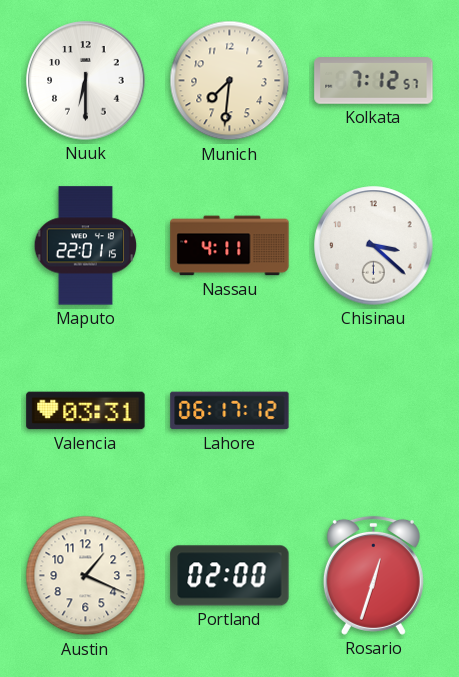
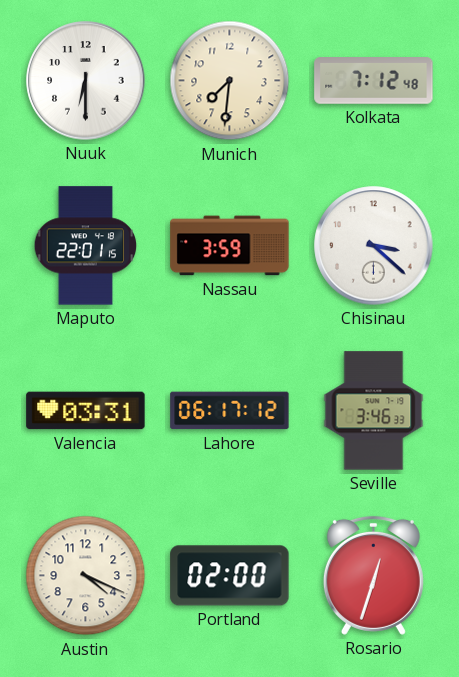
Kolkata: 7:12:57 -> 7:12:48
Nassau: 4:11 -> 3:59
Seville: none -> 3:46
Austin: 1:19 -> 4:19
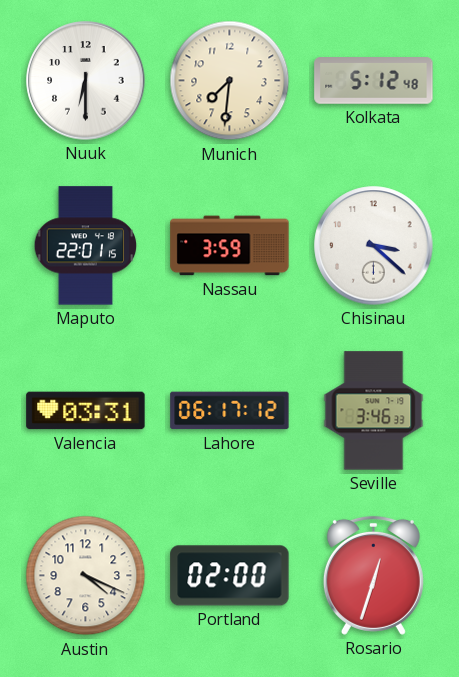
Kolkata: 7:12 -> 5:12
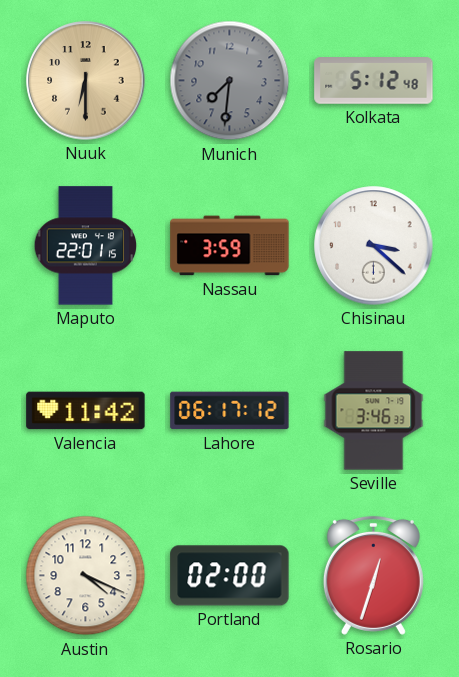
Nuuk dial: white -> champagne
Munich dial: cream -> grey
Valencia: 03:31 -> 11:42
